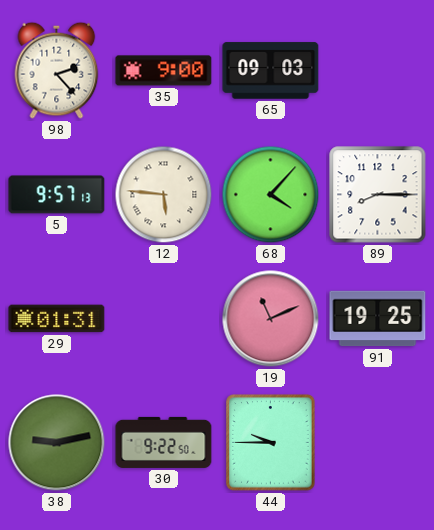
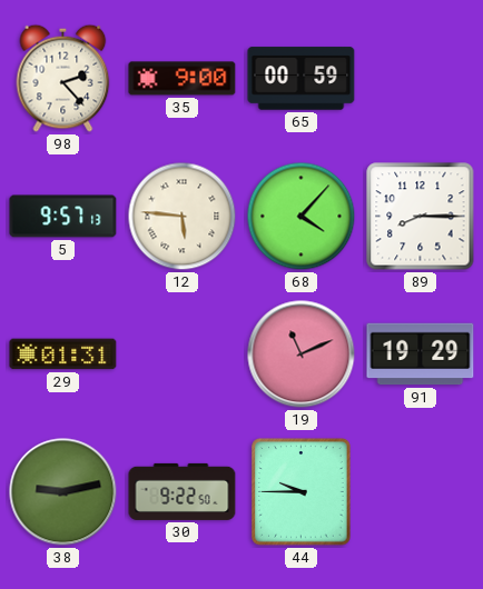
65: 09:03 -> 00:59
91: 19:25 -> 19:29
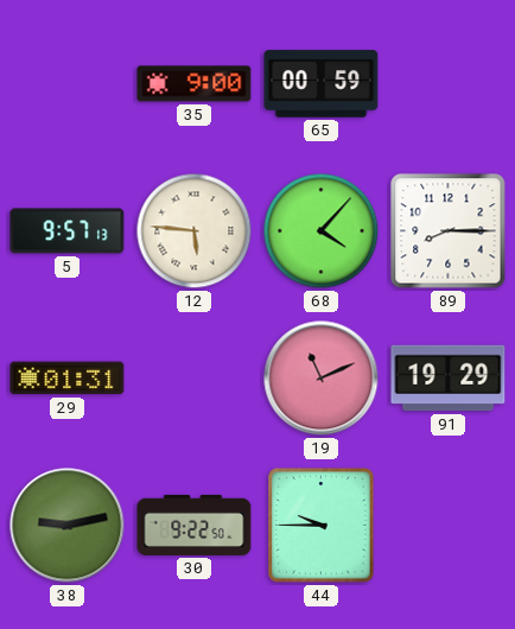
98: 2:23 -> none
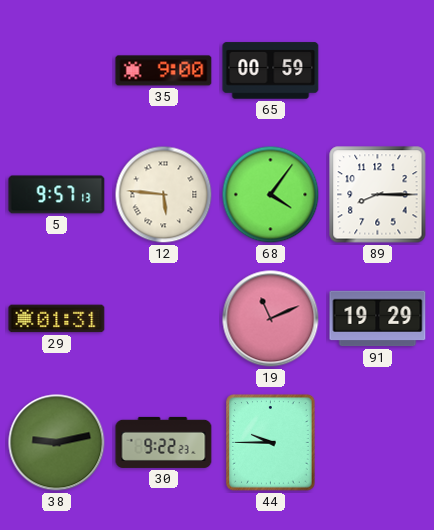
68: 4:07 -> 4:06
30: 9:22:50 -> 9:22:23
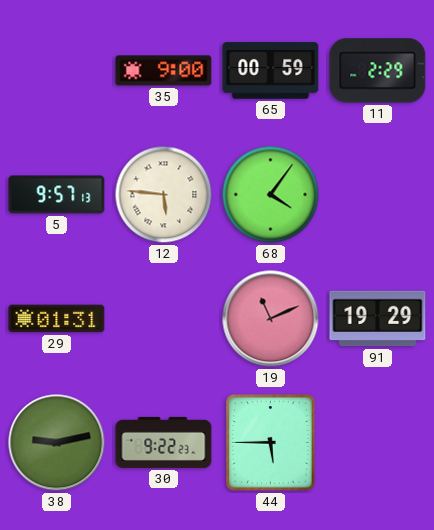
11: none -> 2:29
89: 8:15 -> none
44: 9:45 -> 5:45
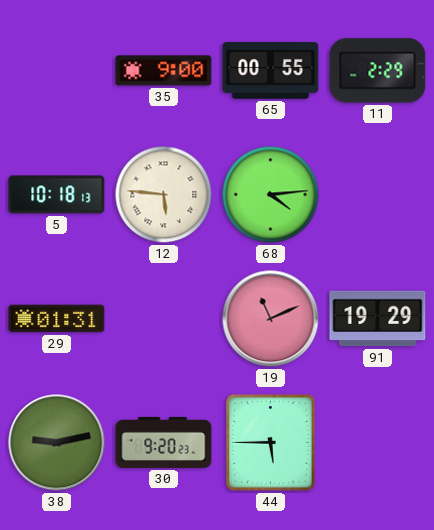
65: 00:59 -> 00:55
5: 9:57 -> 10:18
68: 4:06 -> 4:14
30: 9:22 -> 9:20
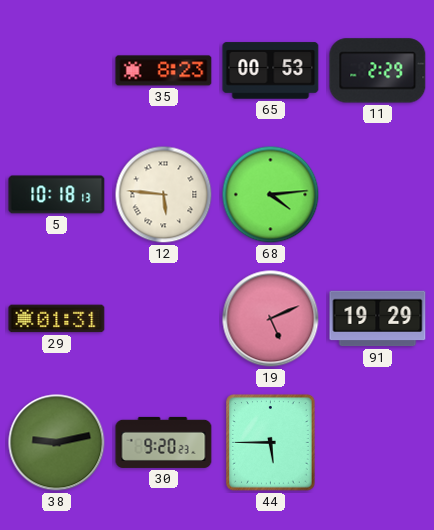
35: 9:00 -> 8:23
65: 00:55 -> 00:53
19: 11:11 -> 5:11
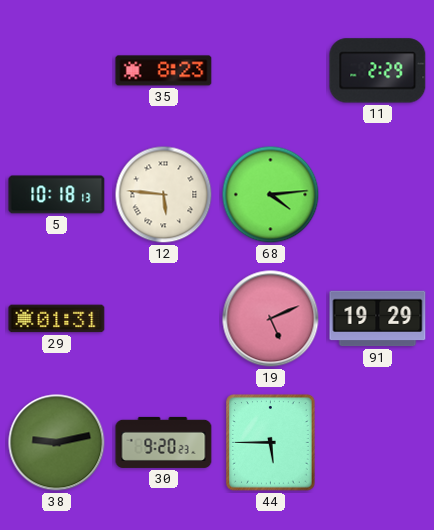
65: 00:53 -> none
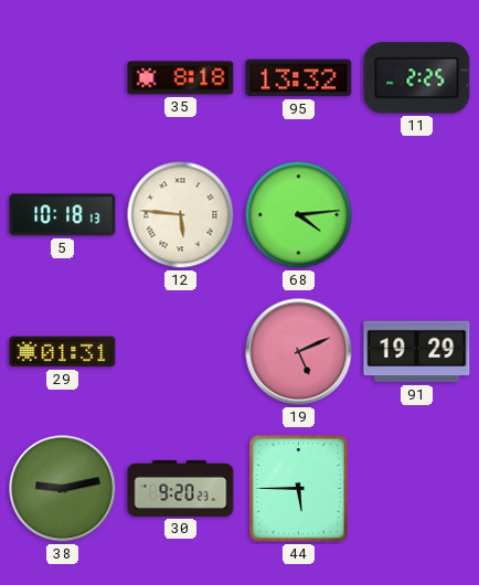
35: 8:23 -> 8:18
95: none -> 13:32
11: 2:29 -> 2:25
